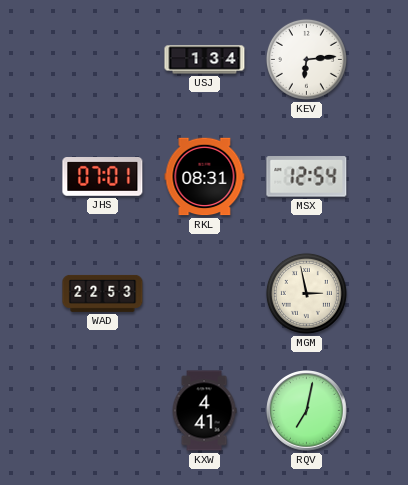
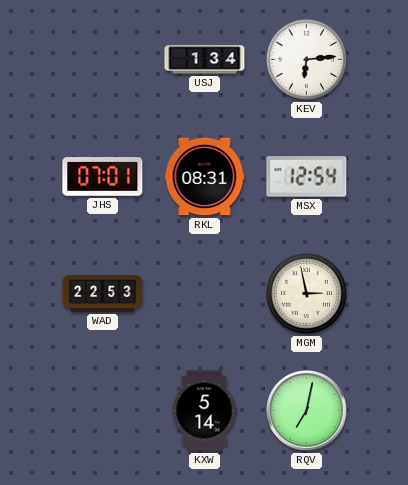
KXW: 4:41 -> 5:14
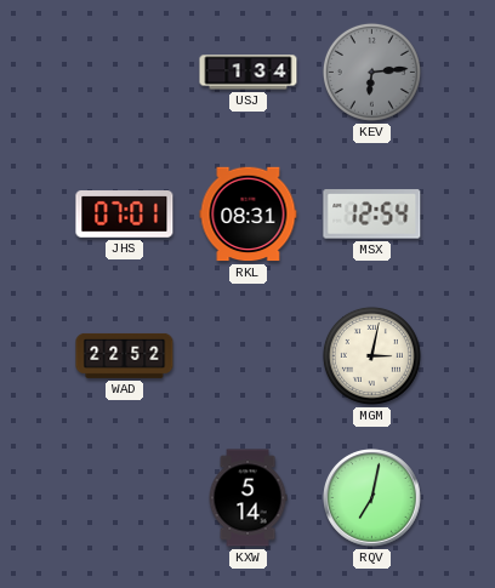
KEV dial: white -> grey
WAD: 22:53 -> 22:52
MGM: 2:58 -> 3:02
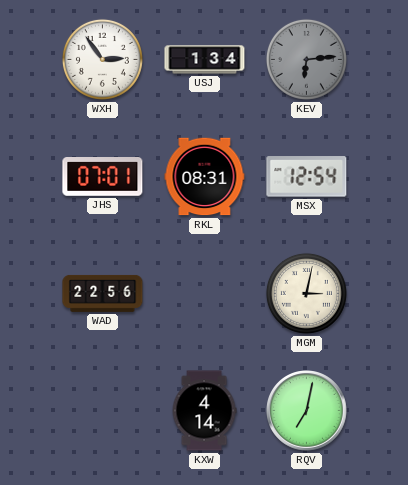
WXH: none -> 2:54
WAD: 22:52 -> 22:56
KXW: 5:14 -> 4:14
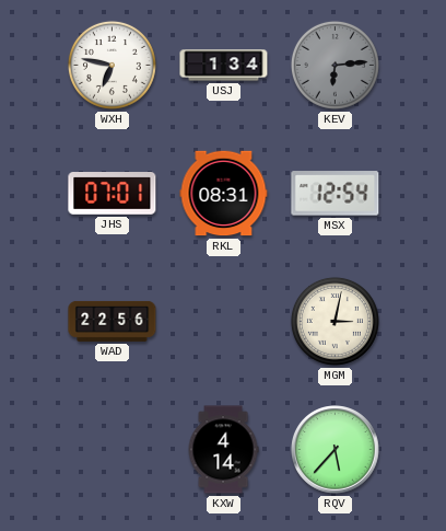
WXH: 2:54 -> 6:47
RQV: 7:02 -> 5:37
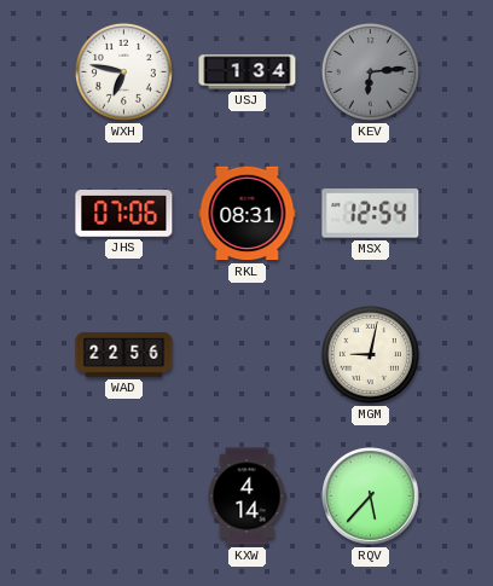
JHS: 07:01 -> 07:06
MGM: 3:02 -> 9:02
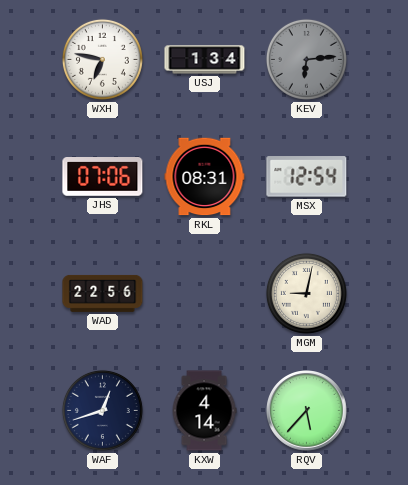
WAF: none -> 12:42
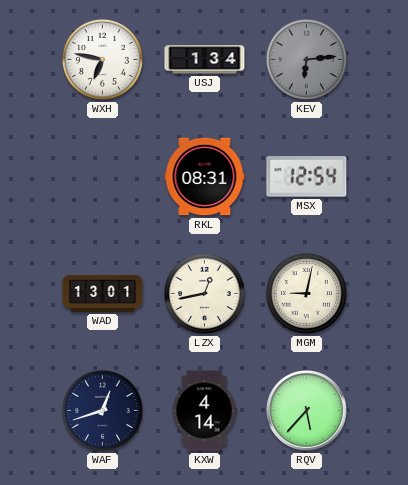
JHS: 07:06 -> none
WAD: 22:56 -> 13:01
LZX: none -> 12:43
